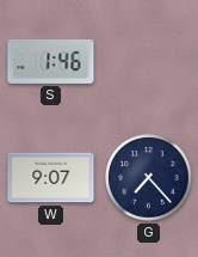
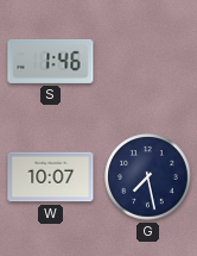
W: 9:07 -> 10:07
G: 7:23 -> 7:28
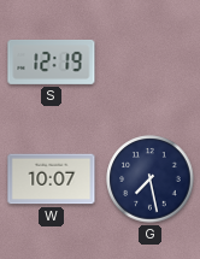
S: 1:46 -> 12:19
